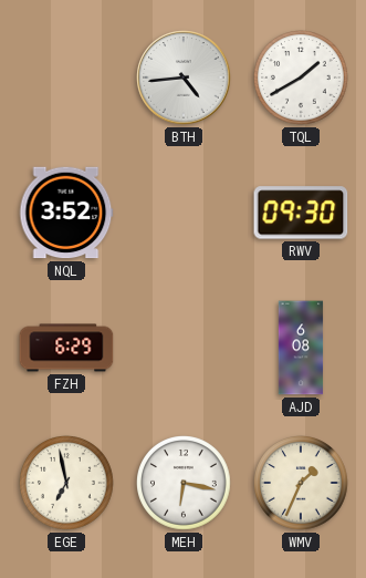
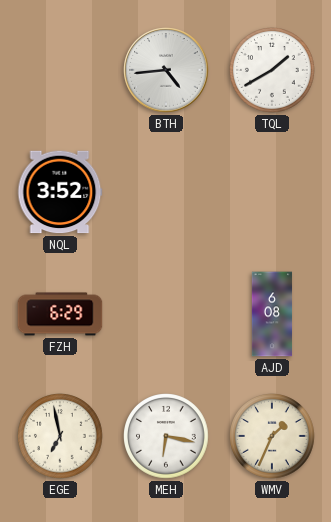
RWV: 09:30 -> none
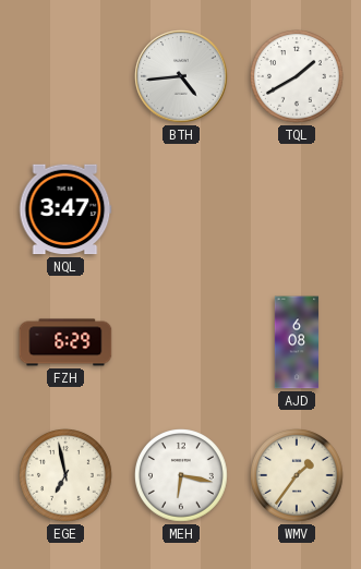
NQL: 3:52 -> 3:47
WMV: 1:34 -> 1:36
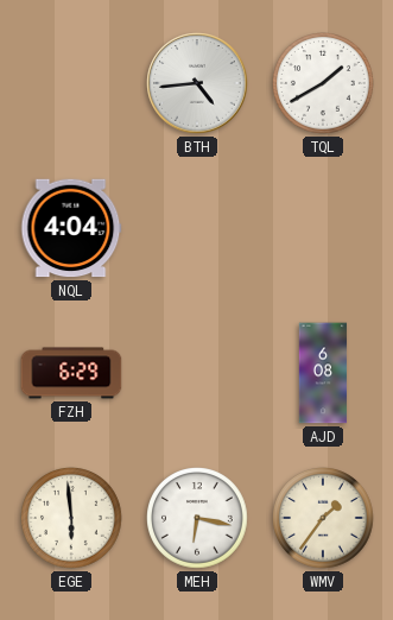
NQL: 3:47 -> 4:04
EGE: 6:58 -> 5:59
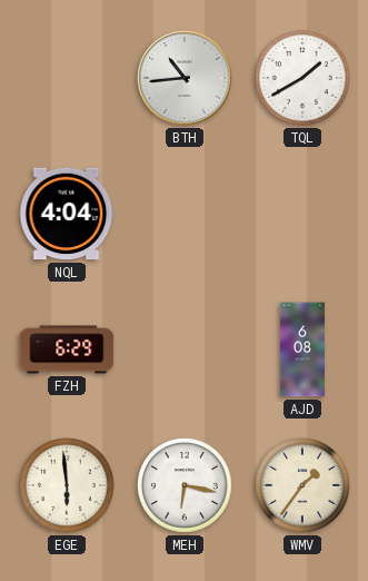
BTH: 4:44 -> 10:44
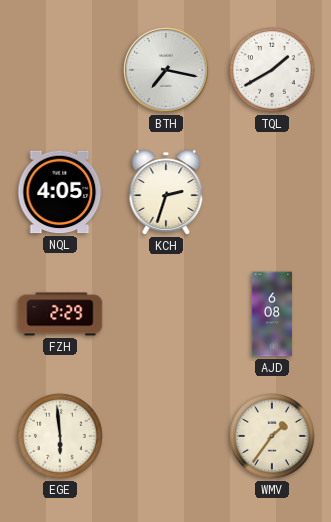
BTH: 10:44 -> 7:17
NQL: 4:04 -> 4:05
KCH: none -> 2:33
FZH: 6:29 -> 2:29
MEH: 6:17 -> none
